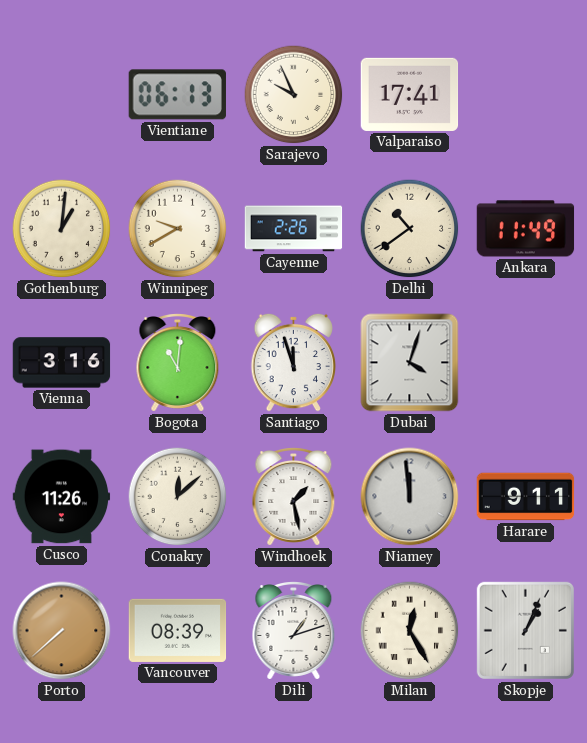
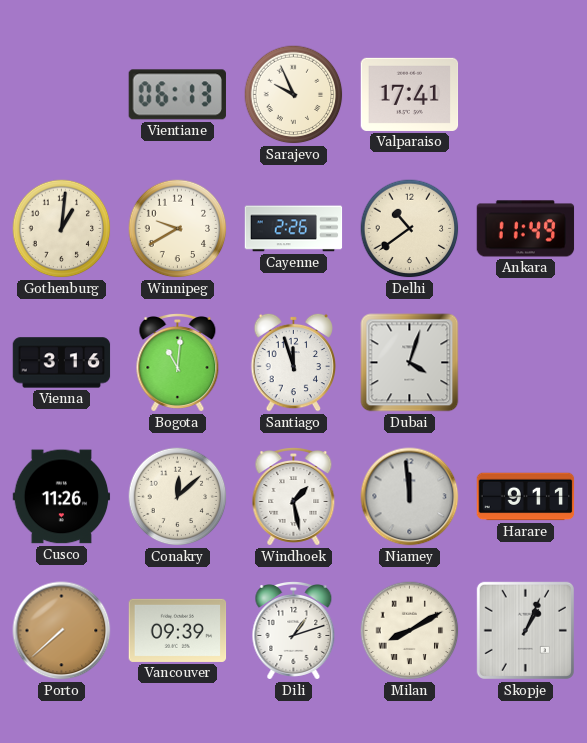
Vancouver: 08:39 -> 09:39
Milan: 12:25 -> 8:10
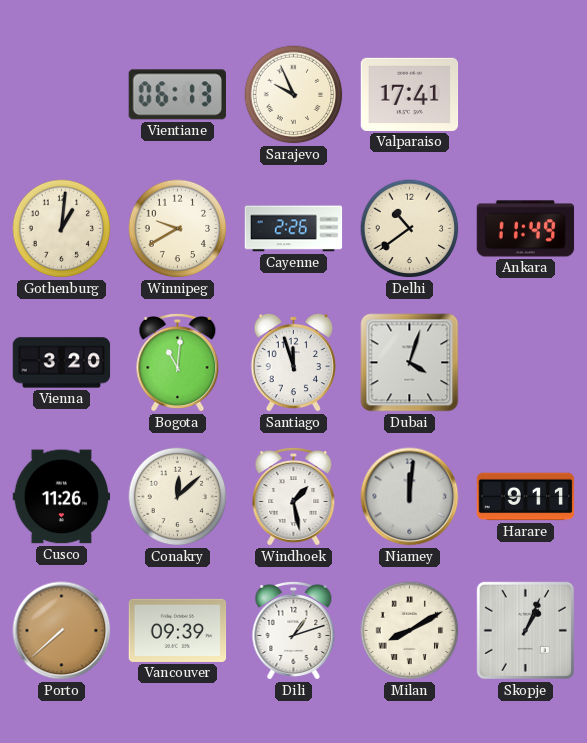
Vienna: 3:16 -> 3:20
Niamey: 11:59 -> 12:01
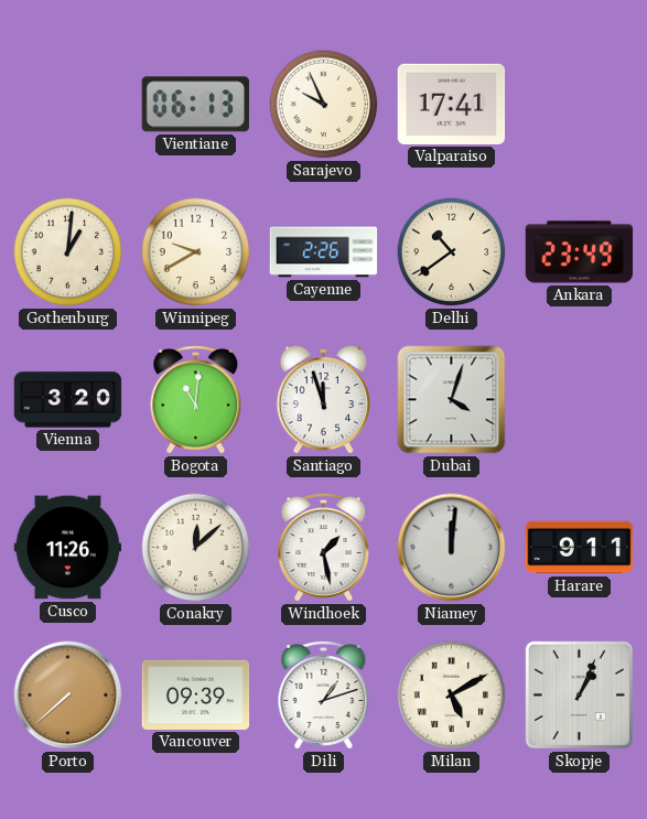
Ankara: 11:49 -> 23:49
Milan: 8:10 -> 5:10
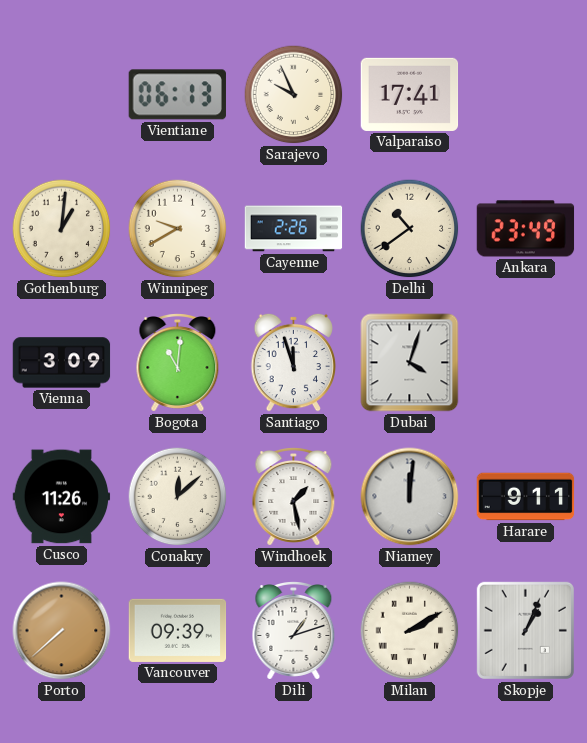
Vienna: 3:20 -> 3:09
Milan: 5:10 -> 2:10
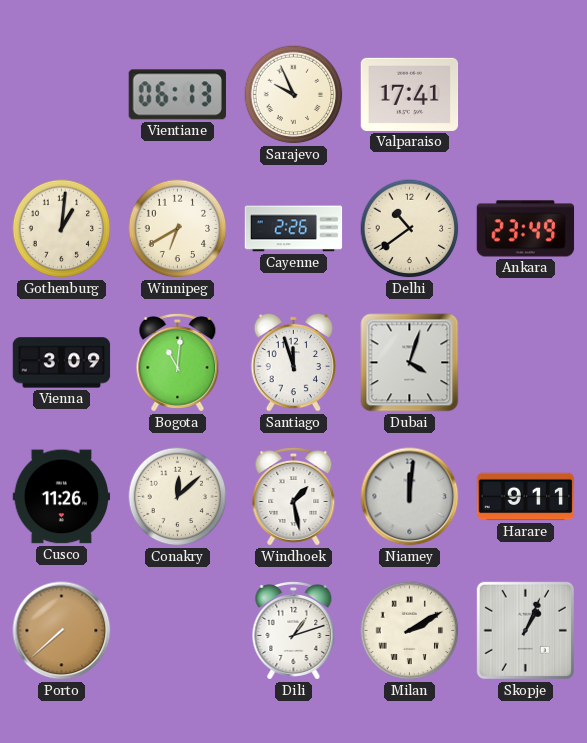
Winnipeg: 9:40 -> 6:40
Vancouver: 09:39 -> none
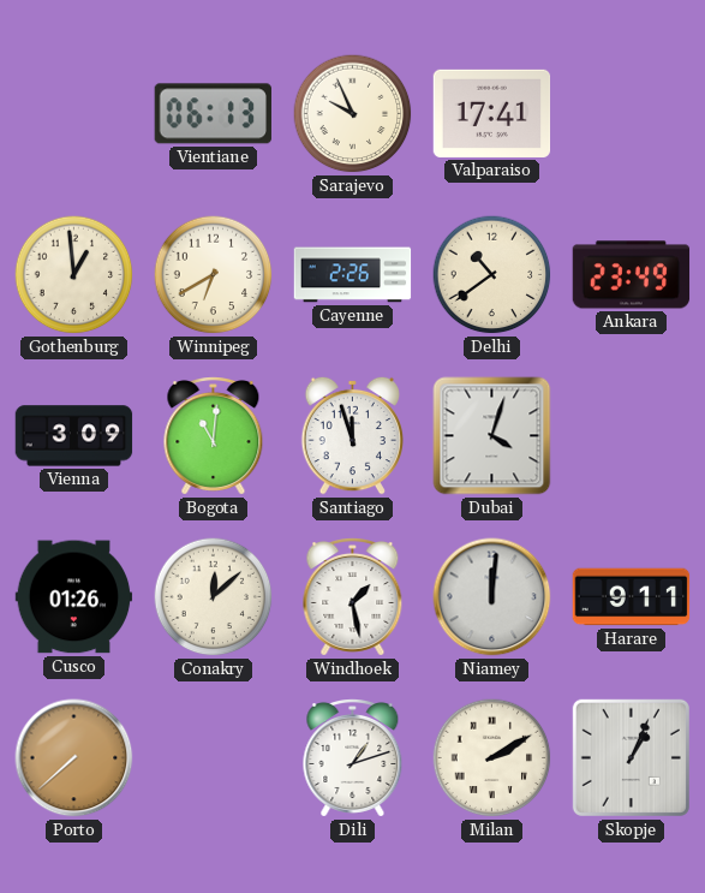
Gothenburg: 1:01 -> 12:59
Cusco: 11:26 -> 01:26
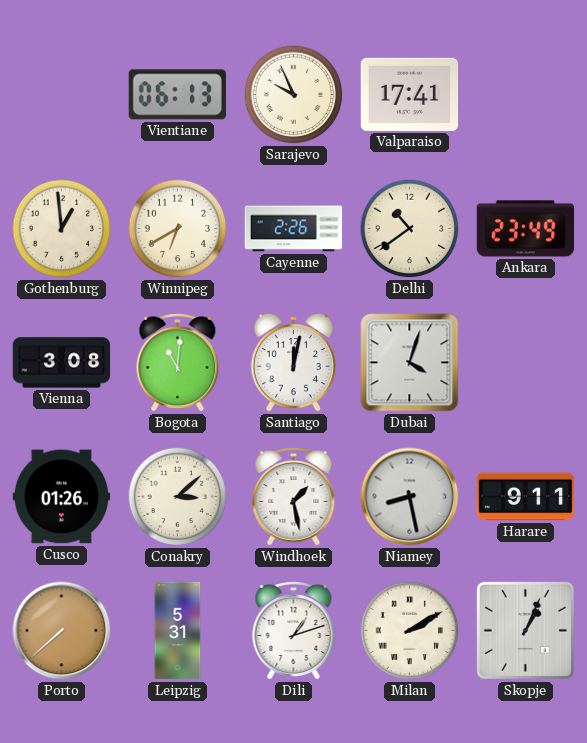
Vienna: 3:09 -> 3:08
Santiago: 11:57 -> 12:02
Conakry: 12:08 -> 3:08
Niamey: 12:01 -> 8:28
Leipzig: none -> 5:31
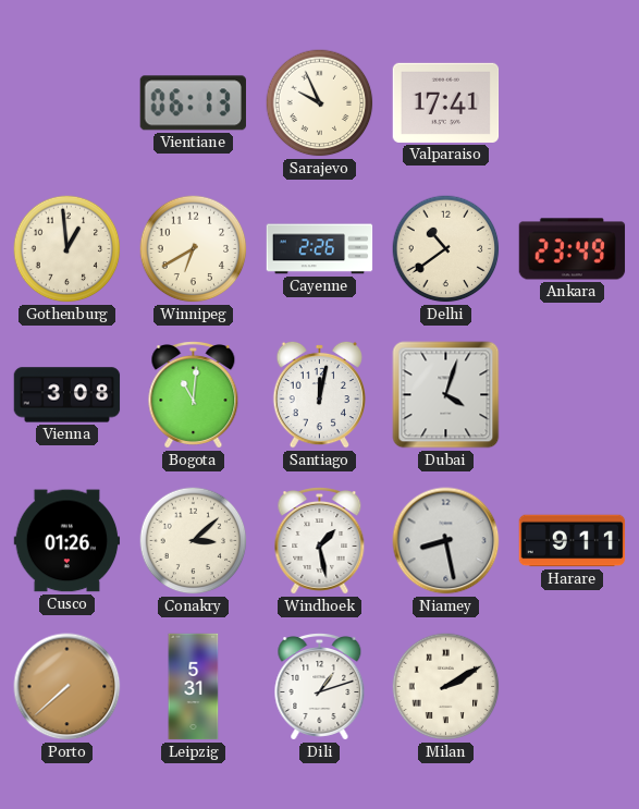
Skopje: 1:04 -> none
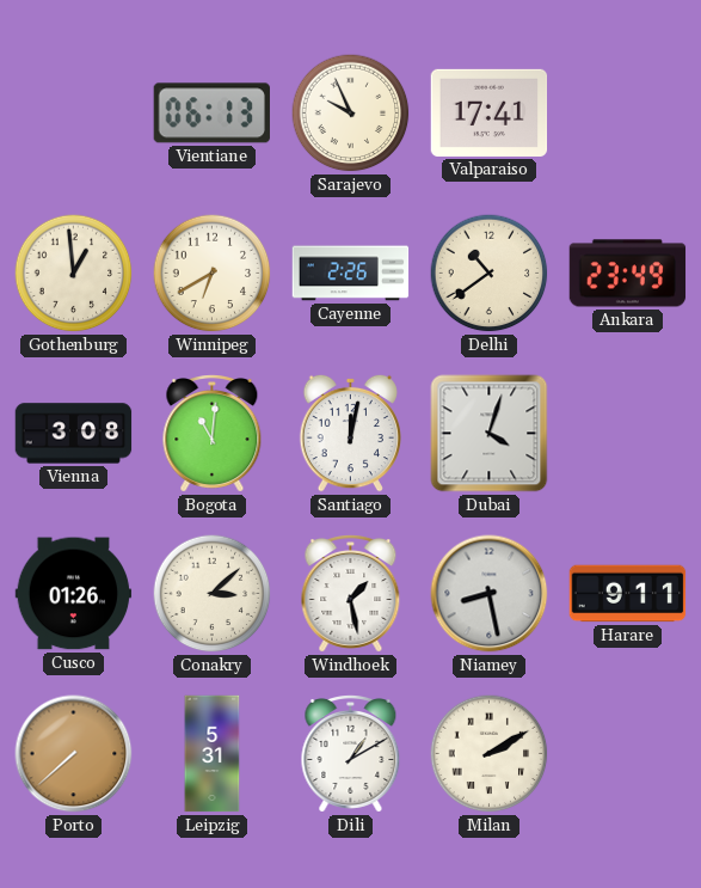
Dili: 1:12 -> 1:10
